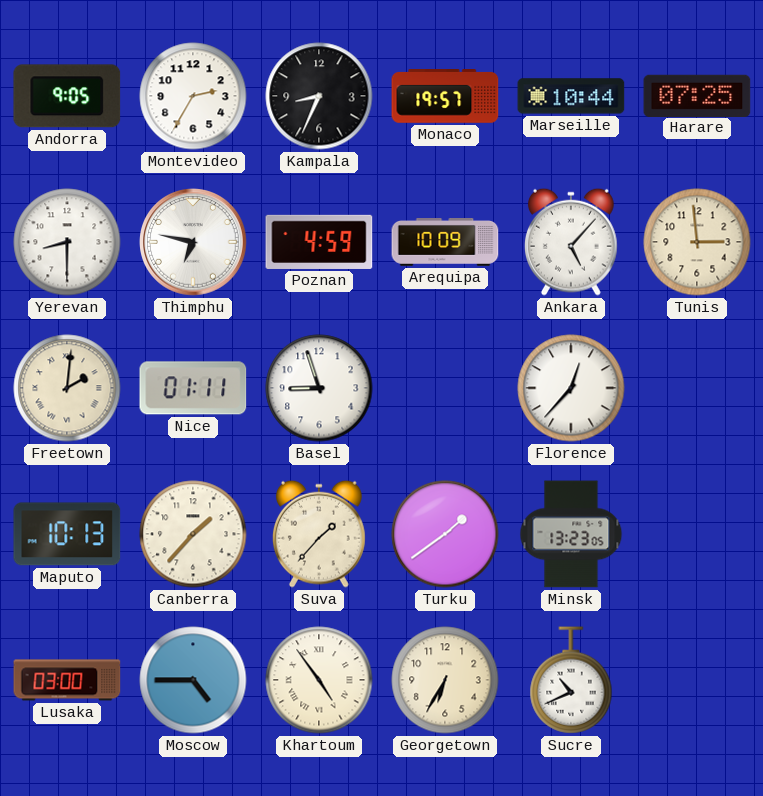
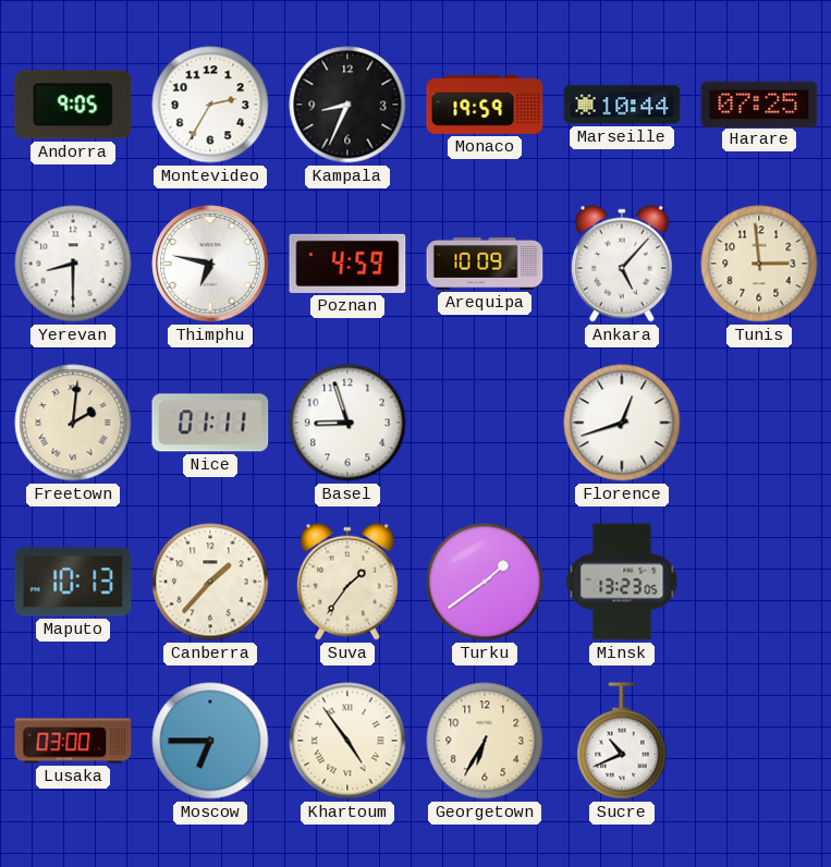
Monaco: 19:57 -> 19:59
Florence: 12:37 -> 12:42
Suva: 1:37 -> 1:36
Moscow: 4:45 -> 6:45
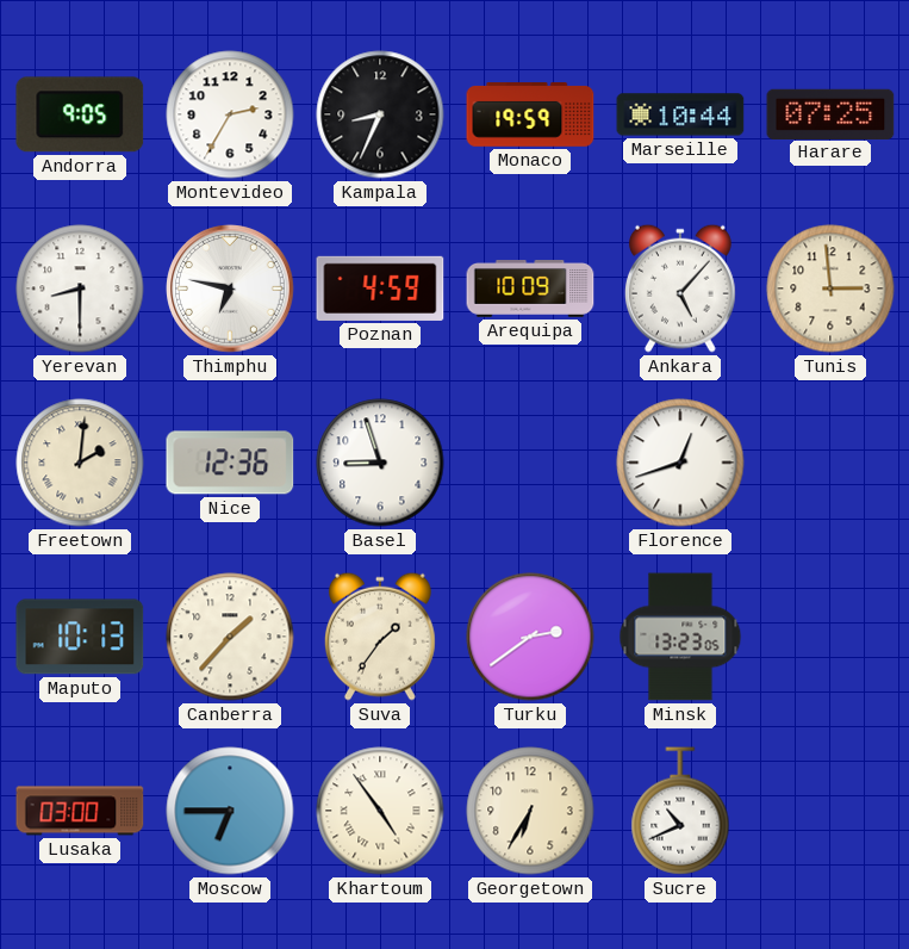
Nice: 01:11 -> 12:36
Turku: 1:39 -> 2:39
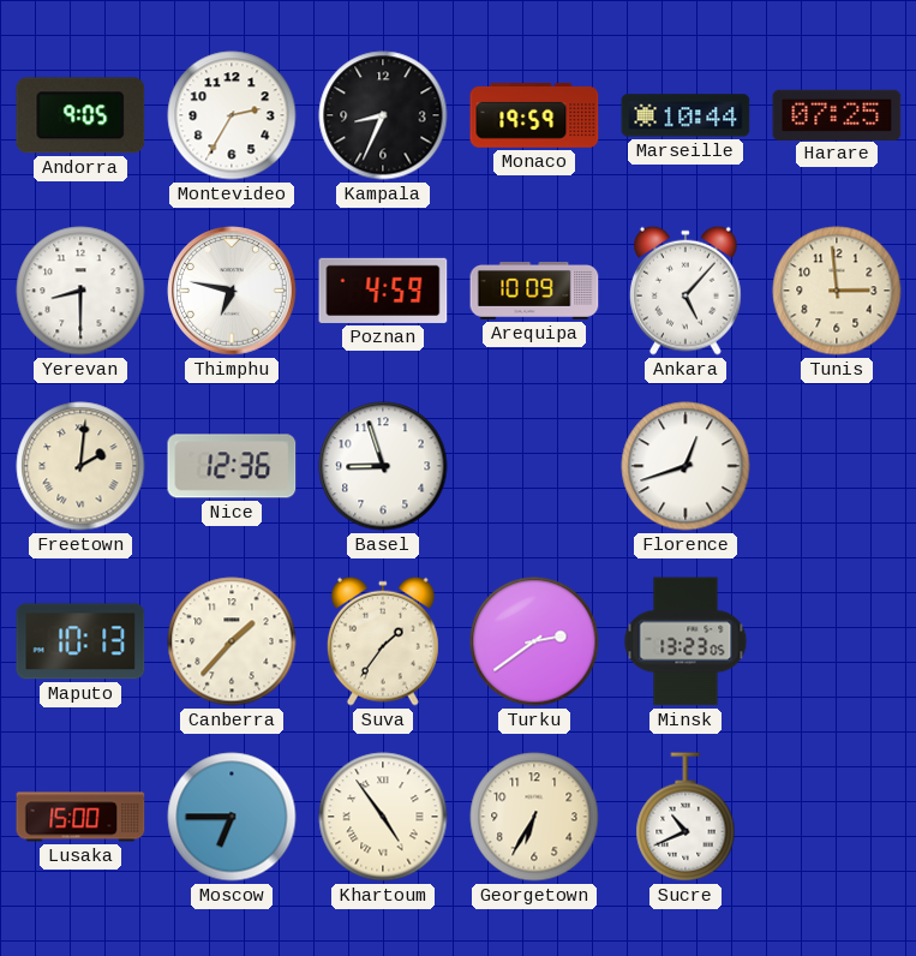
Lusaka: 03:00 -> 15:00
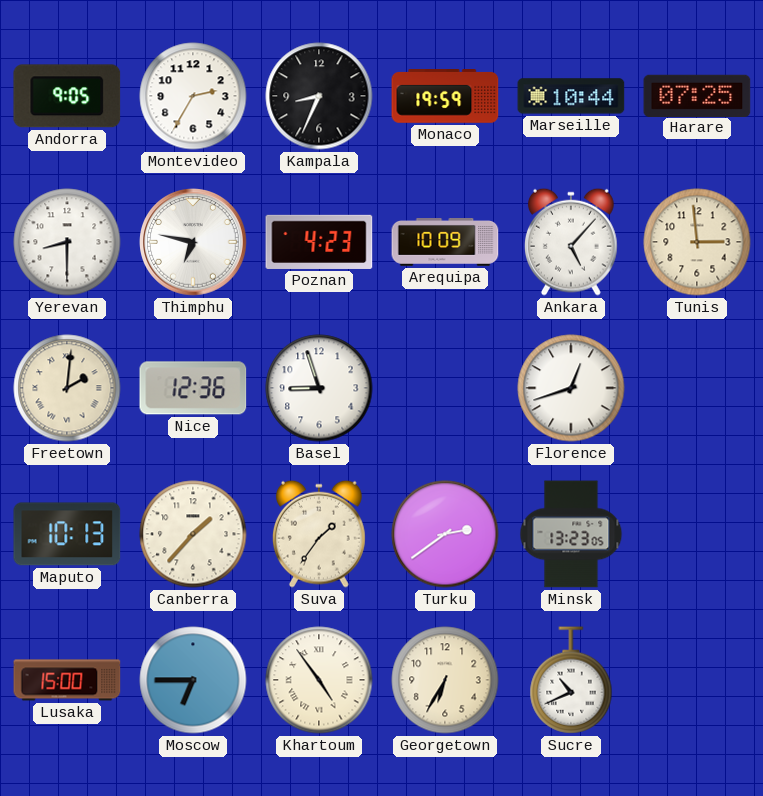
Poznan: 4:59 -> 4:23
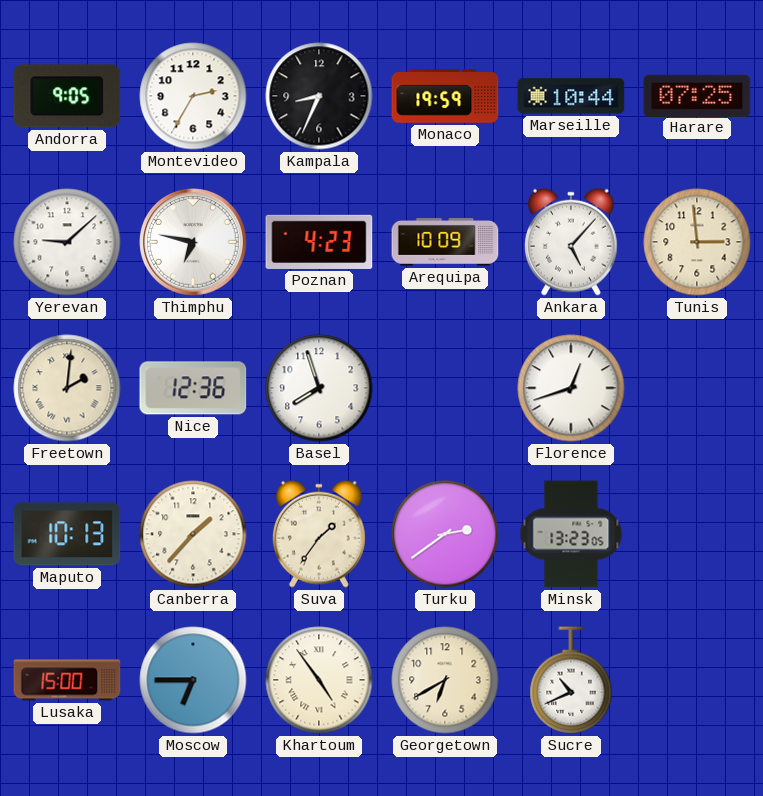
Yerevan: 8:30 -> 9:08
Basel: 8:57 -> 7:57
Georgetown: 6:35 -> 6:40
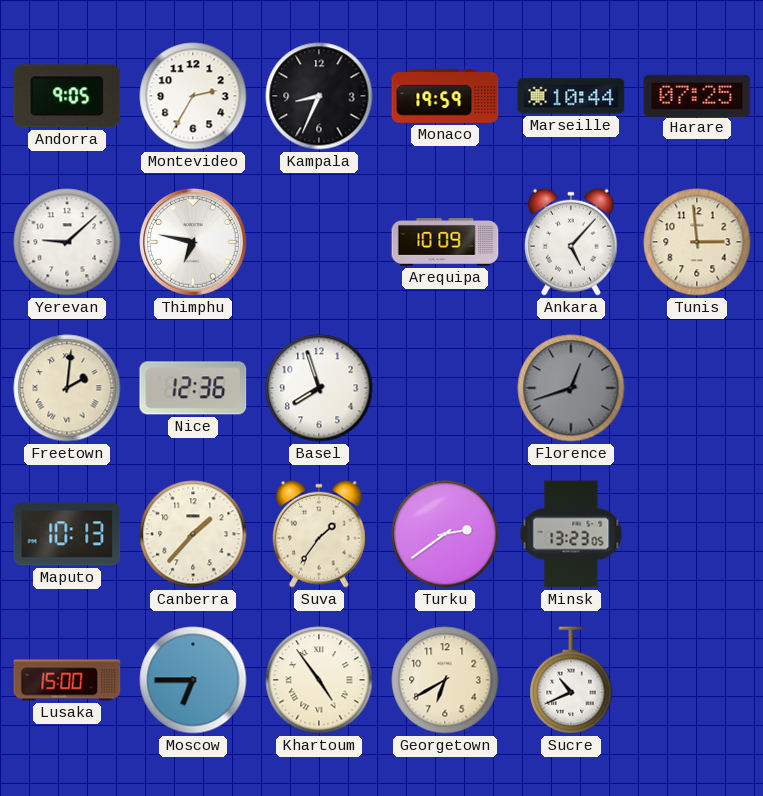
Poznan: 4:23 -> none
Florence dial: white -> grey
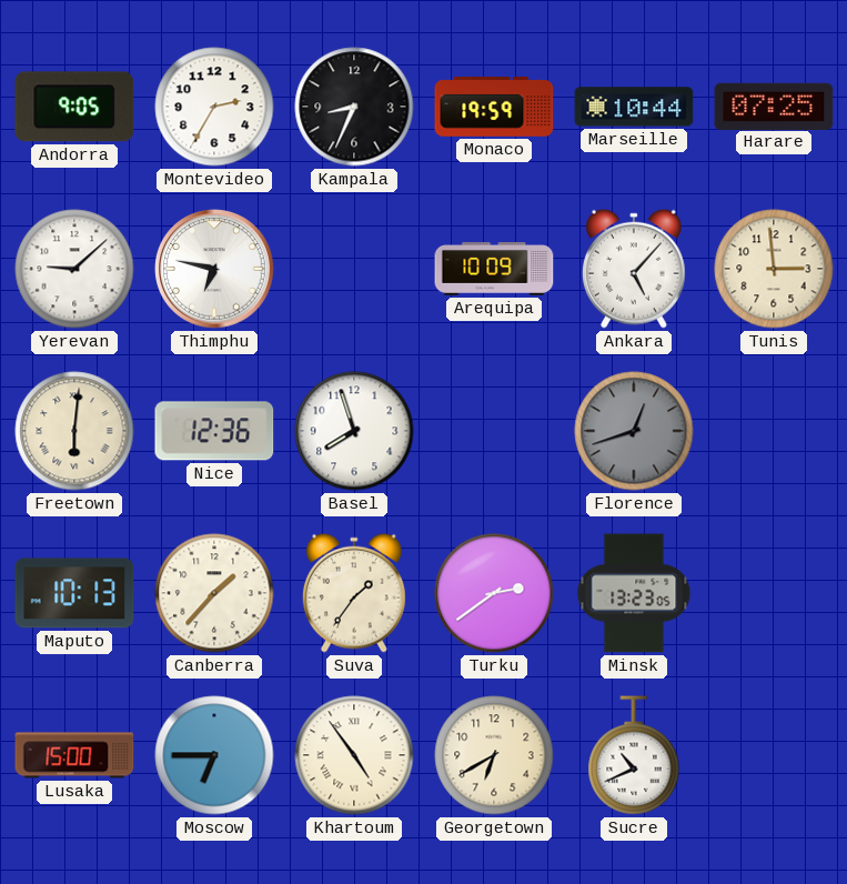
Freetown: 2:01 -> 6:01
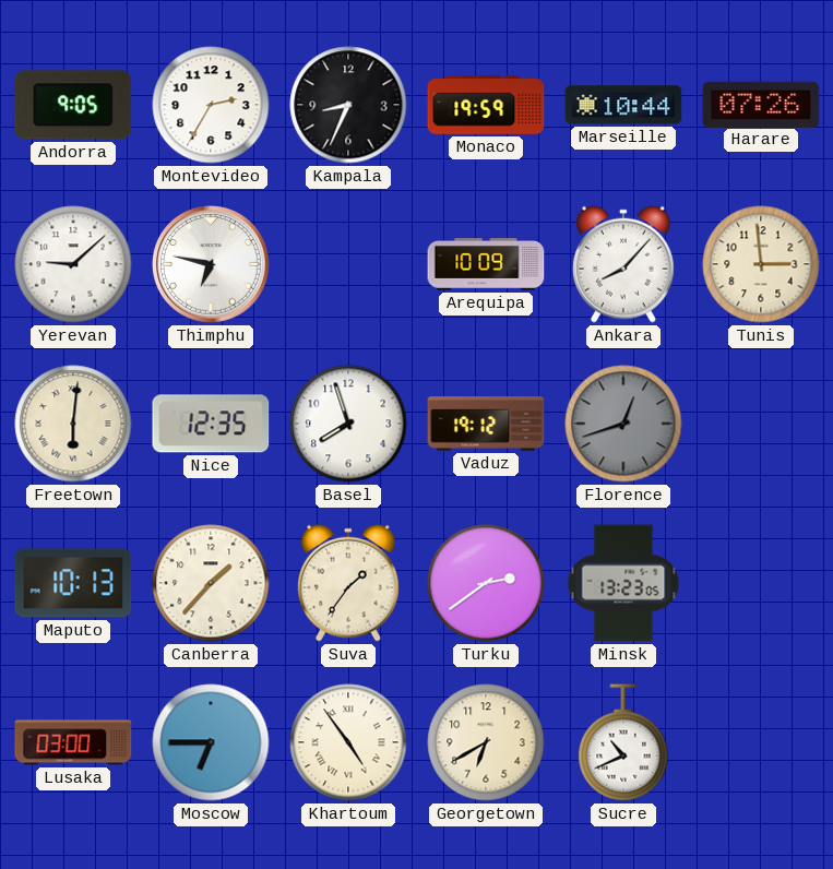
Harare: 07:25 -> 07:26
Ankara: 5:07 -> 8:07
Nice: 12:36 -> 12:35
Vaduz: none -> 19:12
Lusaka: 15:00 -> 03:00
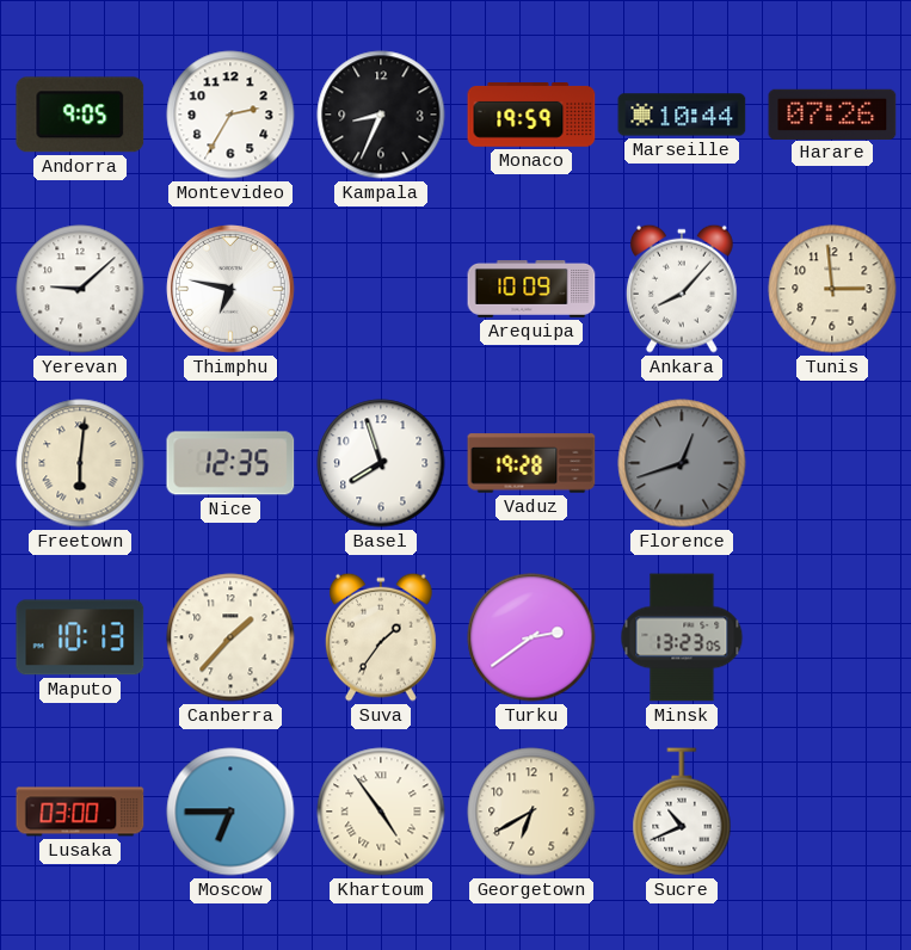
Vaduz: 19:12 -> 19:28
